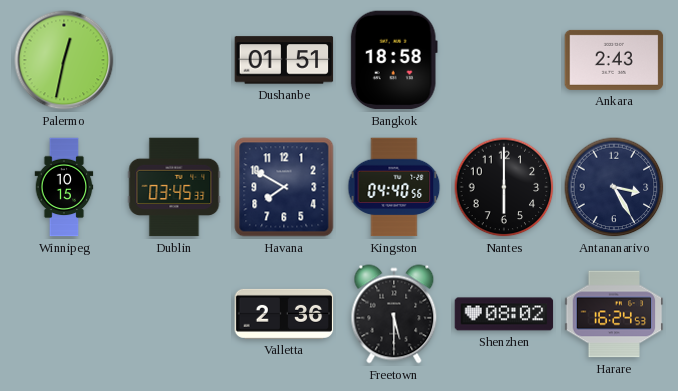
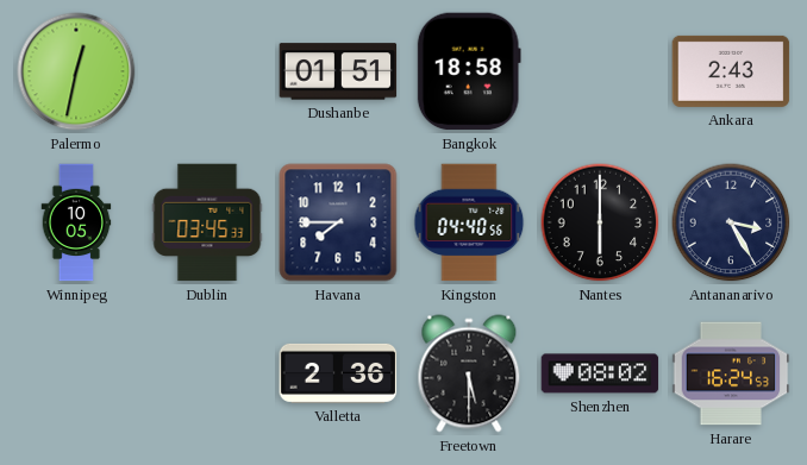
Winnipeg: 10:15 -> 10:05
Havana: 7:50 -> 7:45
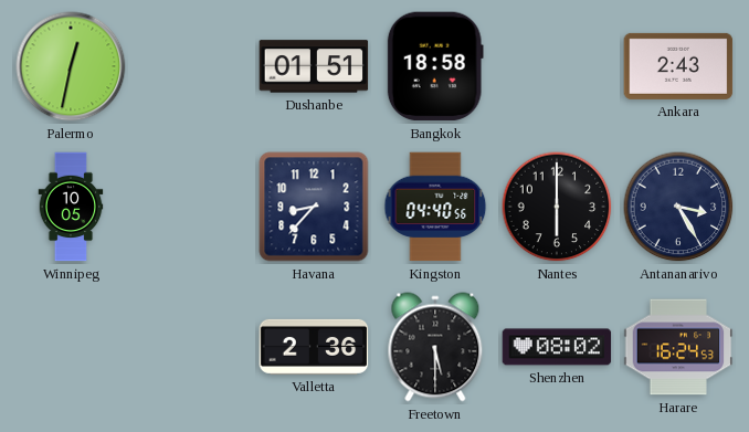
Dublin: 03:45 -> none
Havana: 7:45 -> 8:37
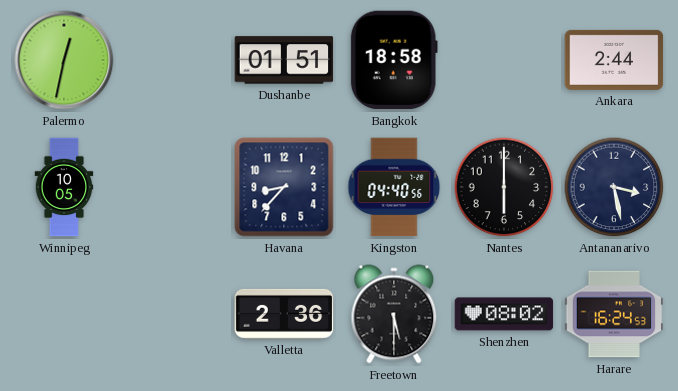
Ankara: 2:43 -> 2:44
Antananarivo: 3:25 -> 3:28
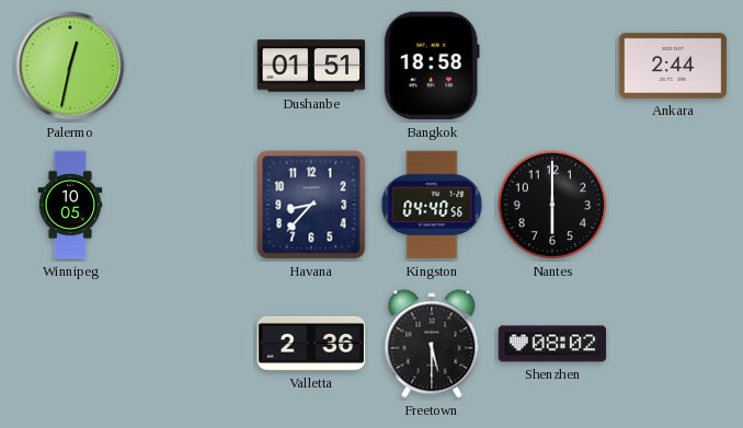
Antananarivo: 3:28 -> none
Harare: 16:24 -> none
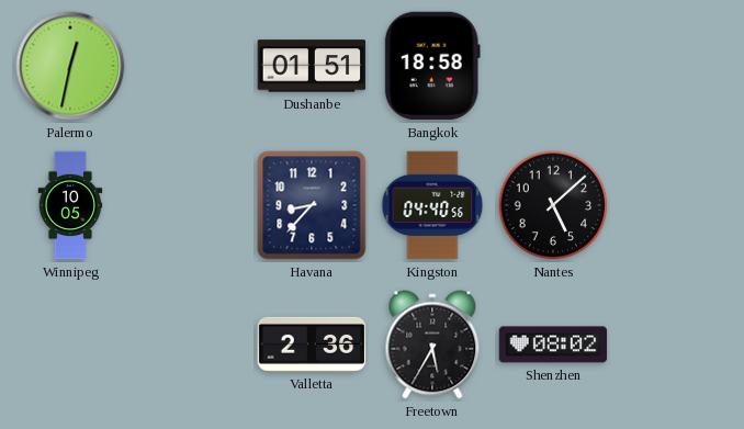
Ankara: 2:44 -> none
Nantes: 6:00 -> 5:08
Freetown: 5:30 -> 5:35
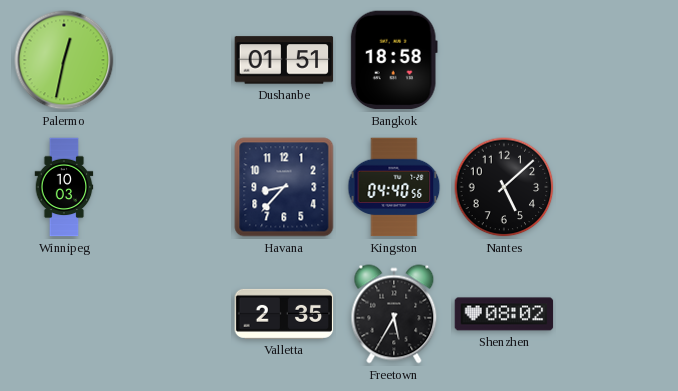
Winnipeg: 10:05 -> 10:03
Valletta: 2:36 -> 2:35
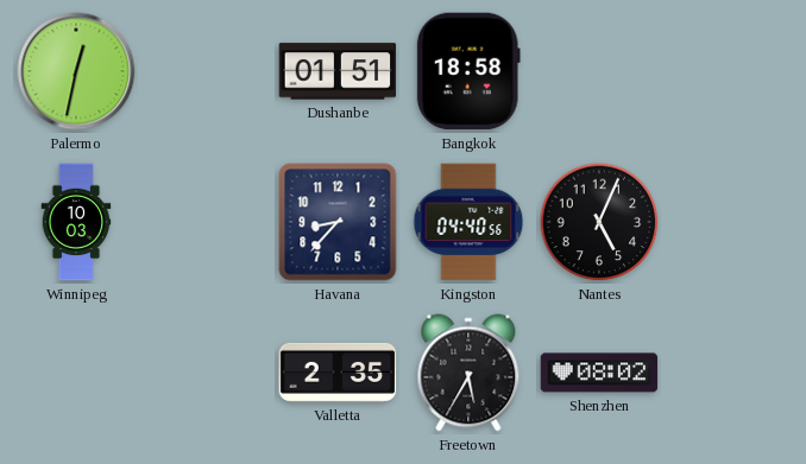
Nantes: 5:08 -> 5:04
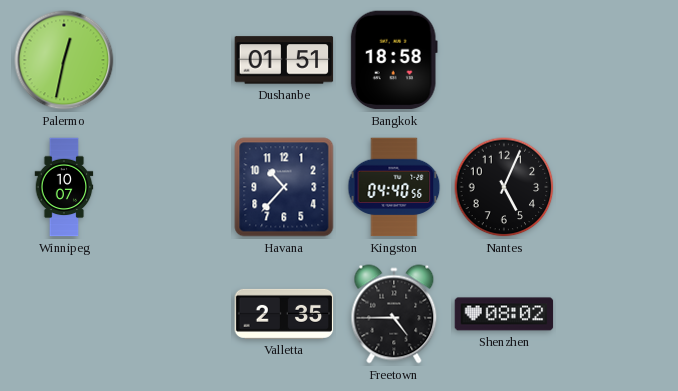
Winnipeg: 10:03 -> 10:07
Havana: 8:37 -> 10:37
Freetown: 5:35 -> 4:45
